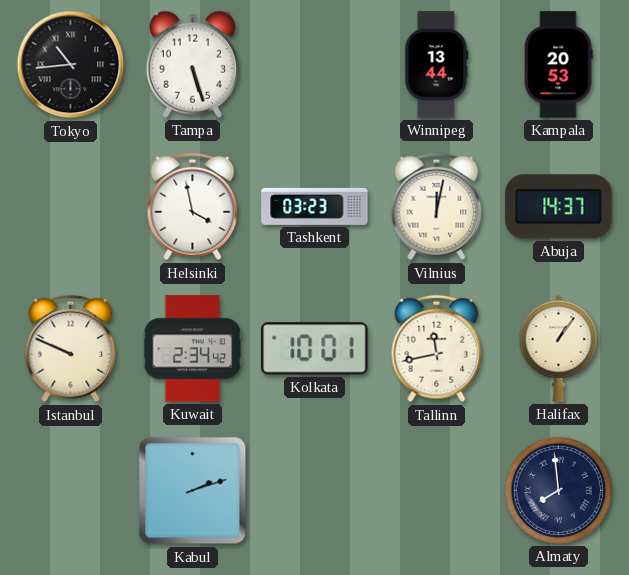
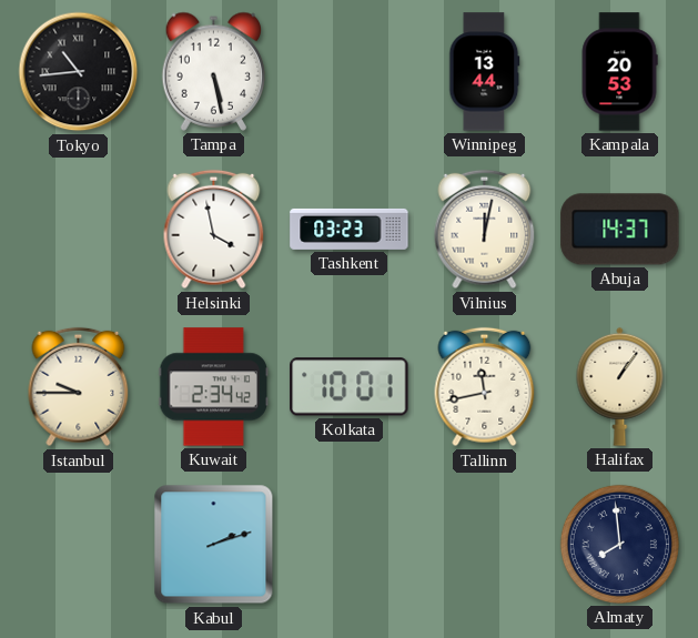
Tampa: 5:27 -> 5:28
Istanbul: 9:49 -> 9:45
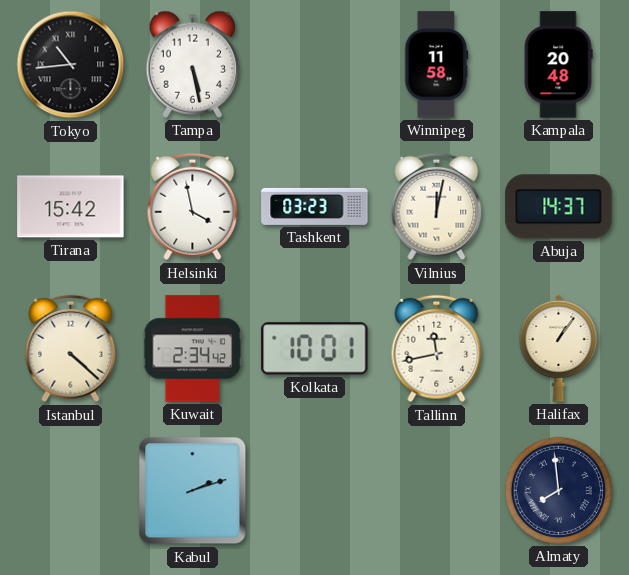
Winnipeg: 13:44 -> 11:58
Kampala: 20:53 -> 20:48
Tirana: none -> 15:42
Istanbul: 9:45 -> 4:22
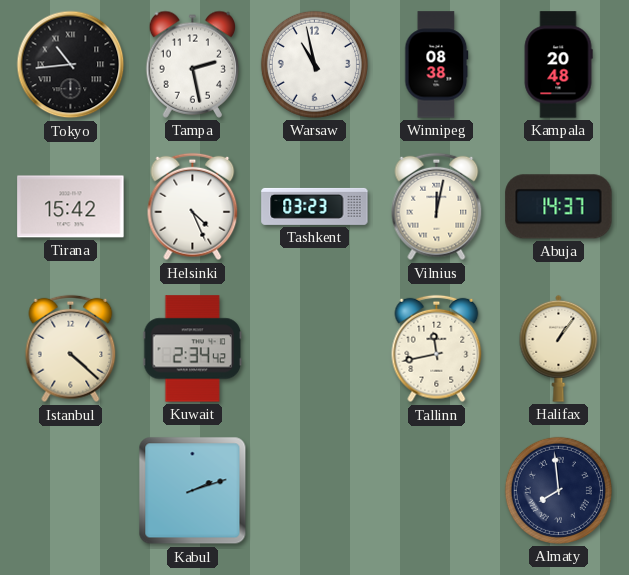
Tampa: 5:28 -> 2:28
Warsaw: none -> 10:58
Winnipeg: 11:58 -> 08:38
Helsinki: 3:58 -> 4:26
Kolkata: 10:01 -> none
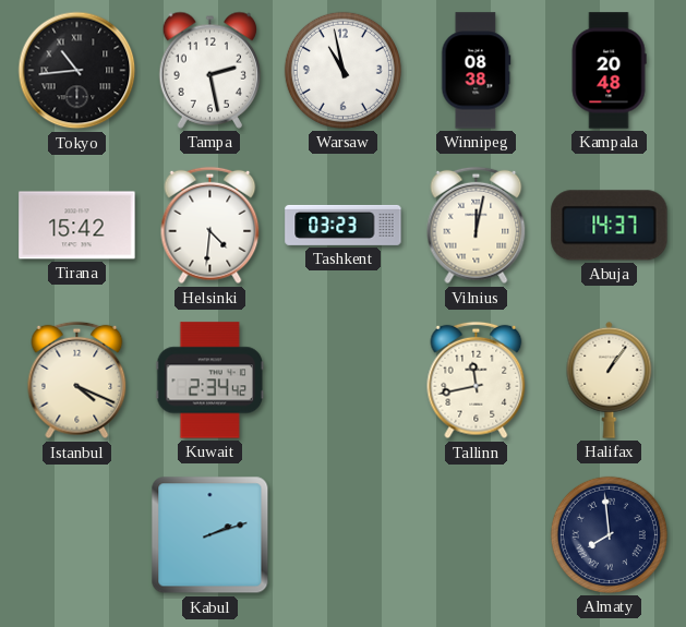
Helsinki: 4:26 -> 4:31
Istanbul: 4:22 -> 4:19
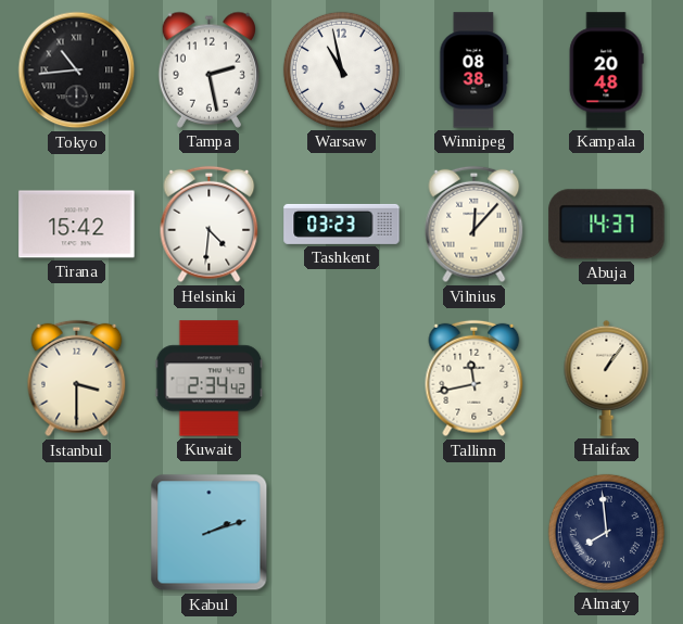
Vilnius: 12:02 -> 12:07
Istanbul: 4:19 -> 3:30
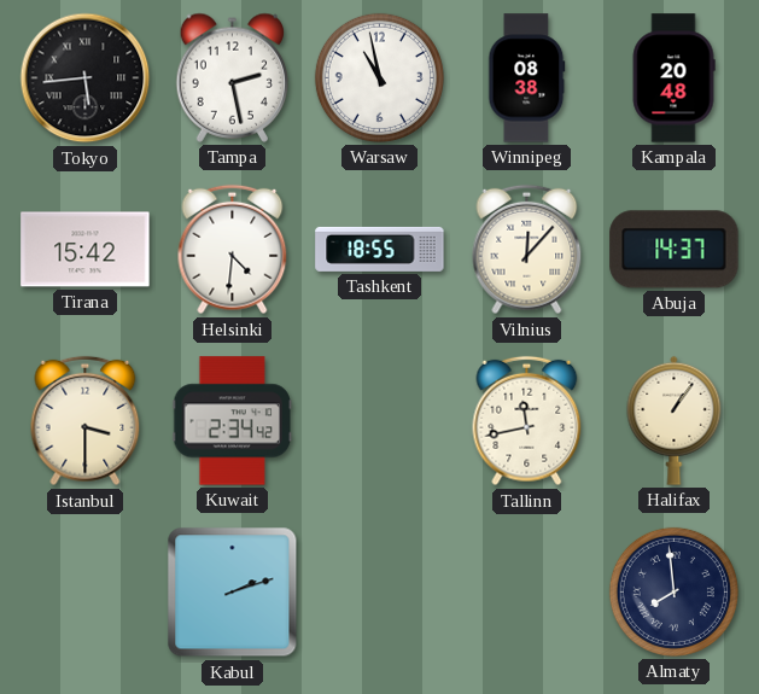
Tokyo: 10:44 -> 5:44
Tashkent: 03:23 -> 18:55
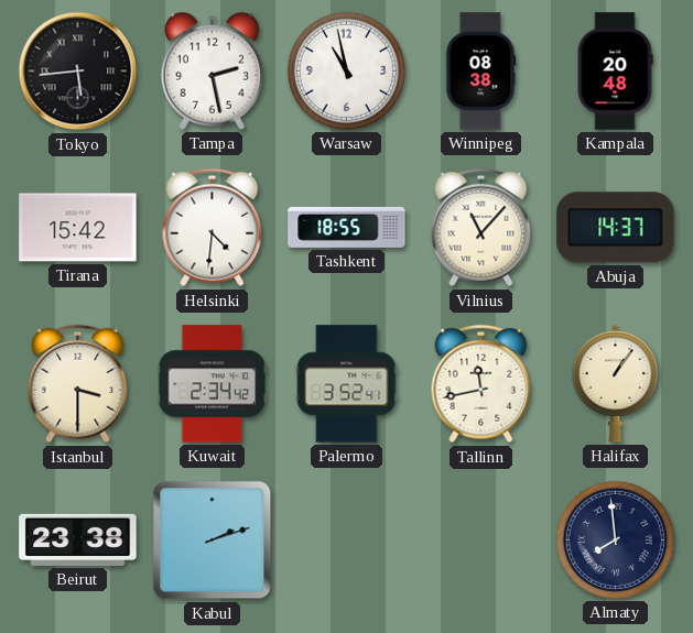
Vilnius: 12:07 -> 11:07
Palermo: none -> 3:52
Beirut: none -> 23:38
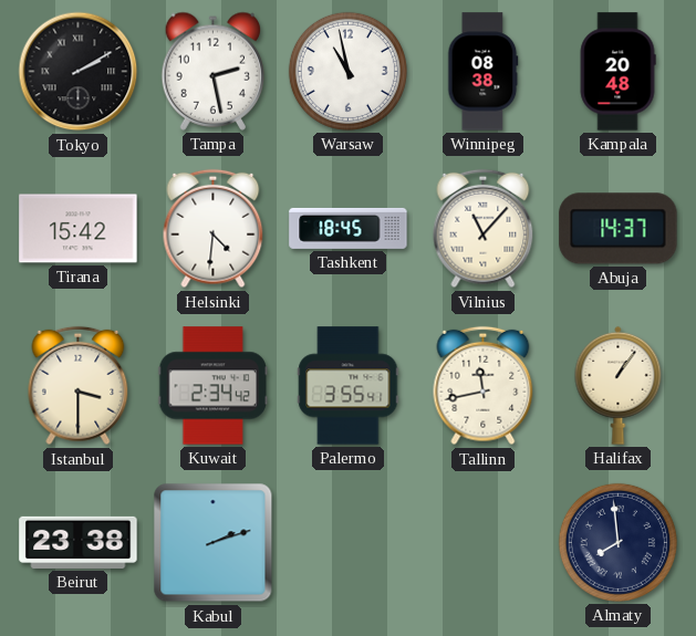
Tokyo: 5:44 -> 2:10
Tashkent: 18:55 -> 18:45
Palermo: 3:52 -> 3:55
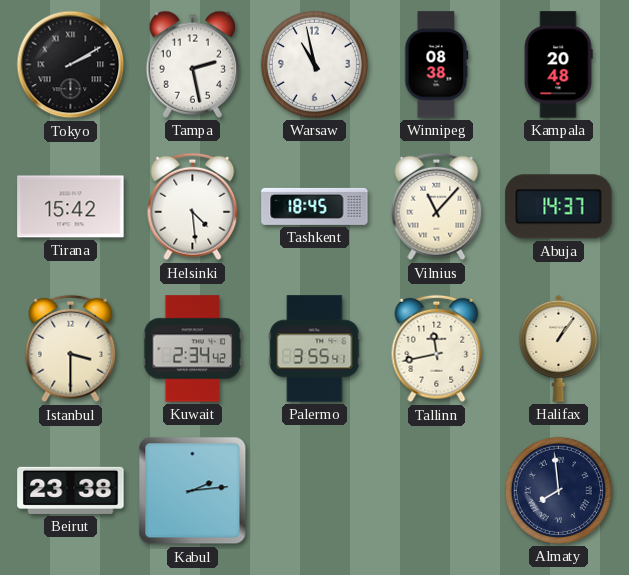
Helsinki: 4:31 -> 4:29
Kabul: 2:12 -> 2:14
